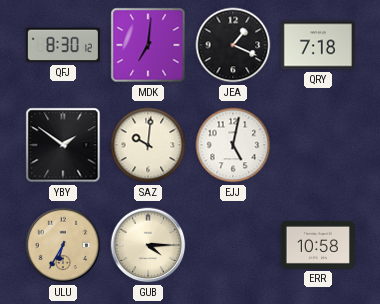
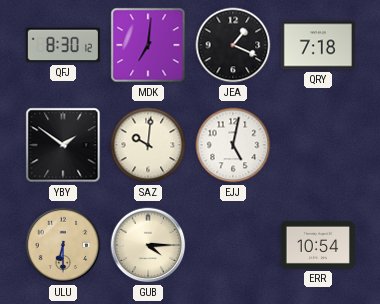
ULU: 6:35 -> 6:30
ERR: 10:58 -> 10:54
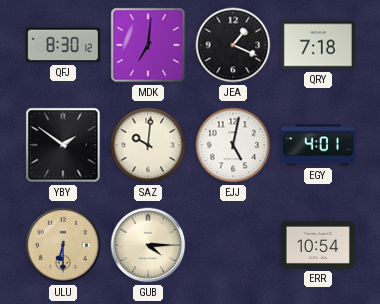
EGY: none -> 4:01
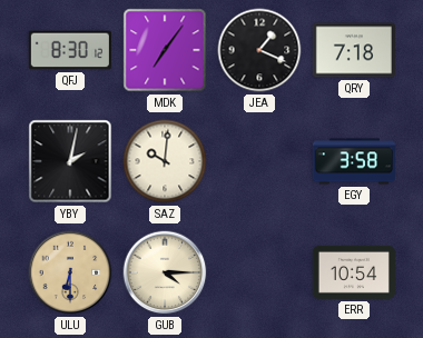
MDK: 7:01 -> 7:06
YBY: 1:51 -> 2:02
EJJ: 5:02 -> none
EGY: 4:01 -> 3:58
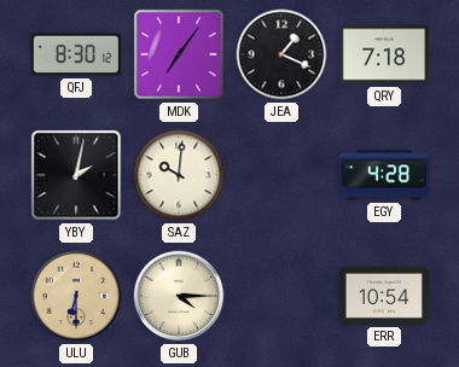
EGY: 3:58 -> 4:28
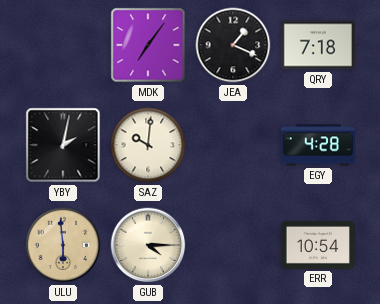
QFJ: 8:30 -> none
ULU: 6:30 -> 5:59
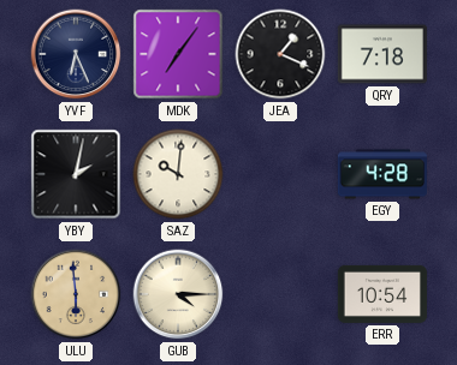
YVF: none -> 6:26
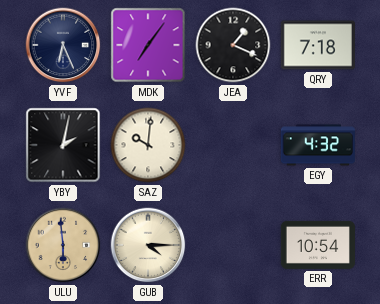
EGY: 4:28 -> 4:32
